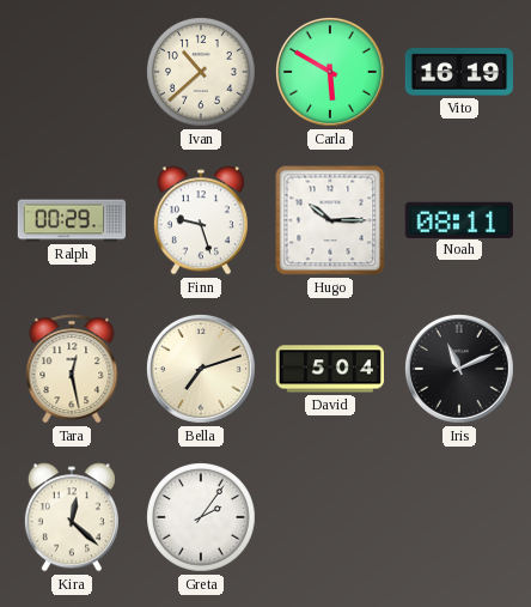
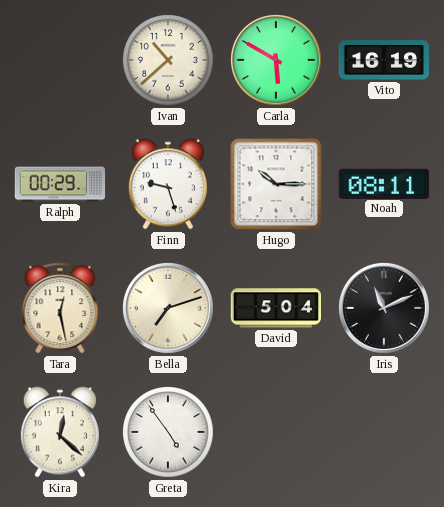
Greta: 2:06 -> 4:54
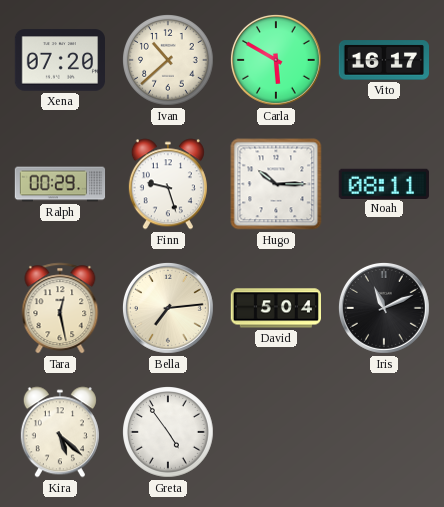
Xena: none -> 07:20
Vito: 16:19 -> 16:17
Bella: 7:12 -> 7:14
Kira: 12:22 -> 5:22
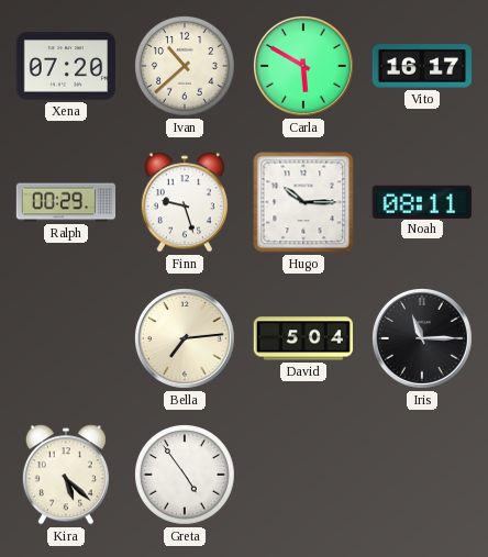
Tara: 12:28 -> none
Iris: 11:11 -> 11:15
